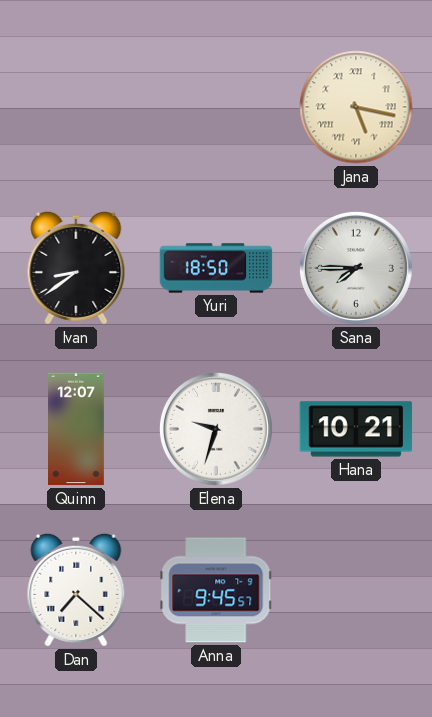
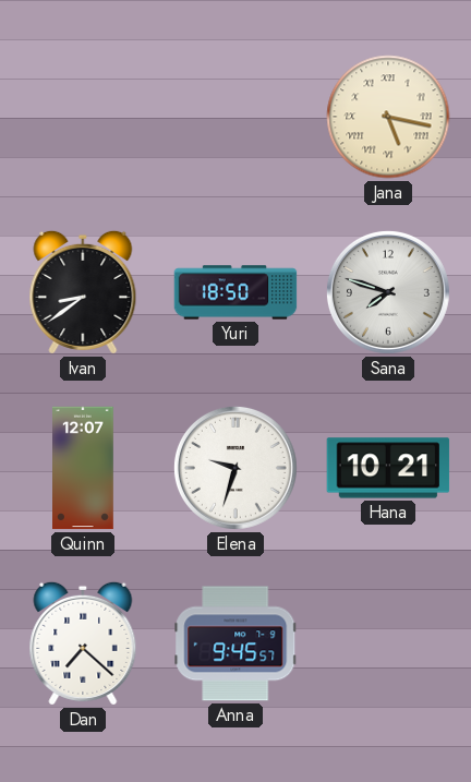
Sana: 7:45 -> 7:48
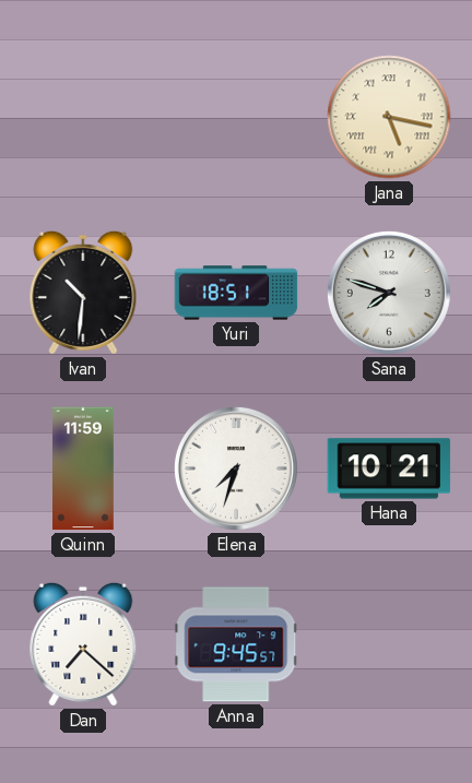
Ivan: 8:39 -> 10:31
Yuri: 18:50 -> 18:51
Quinn: 12:07 -> 11:59
Elena: 9:33 -> 7:33
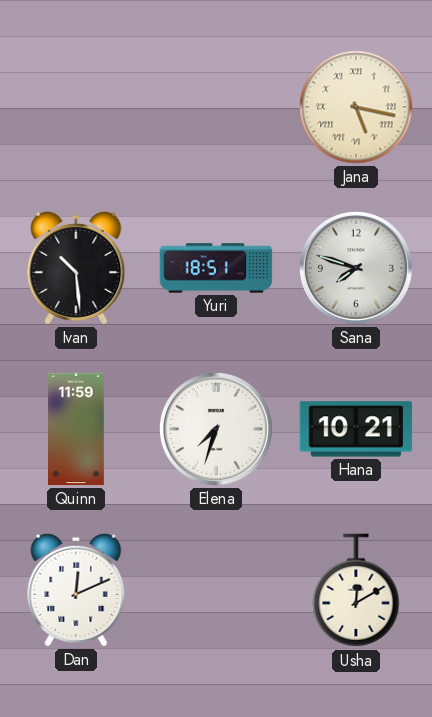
Ivan: 10:31 -> 10:29
Dan: 7:22 -> 12:11
Anna: 9:45 -> none
Usha: none -> 12:10
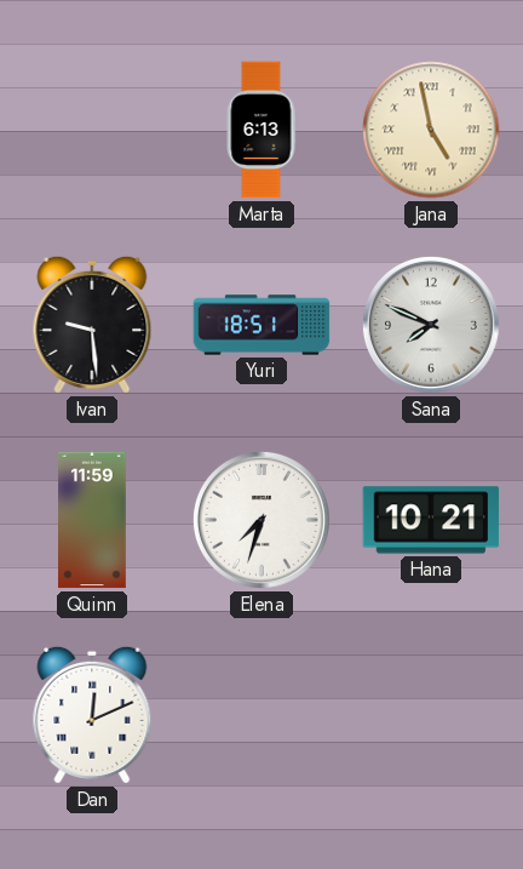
Marta: none -> 6:13
Jana: 5:17 -> 4:58
Ivan: 10:29 -> 9:29
Sana: 7:48 -> 7:49
Usha: 12:10 -> none
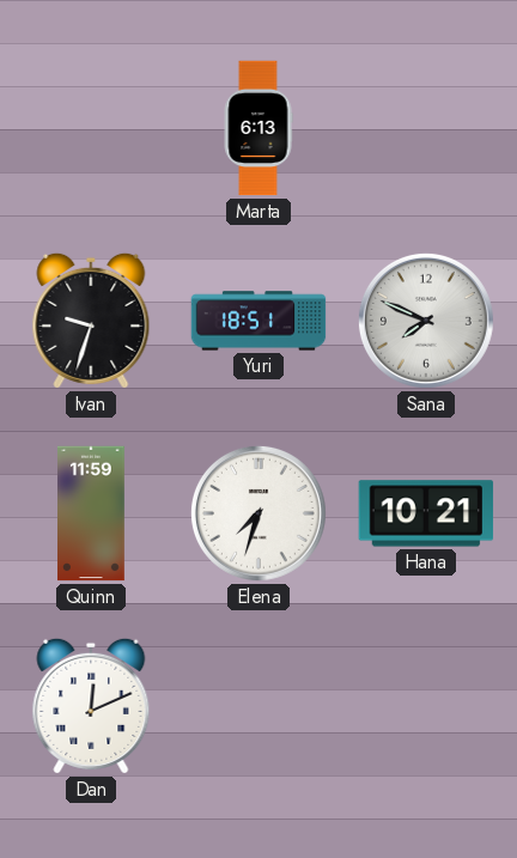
Jana: 4:58 -> none
Ivan: 9:29 -> 9:33
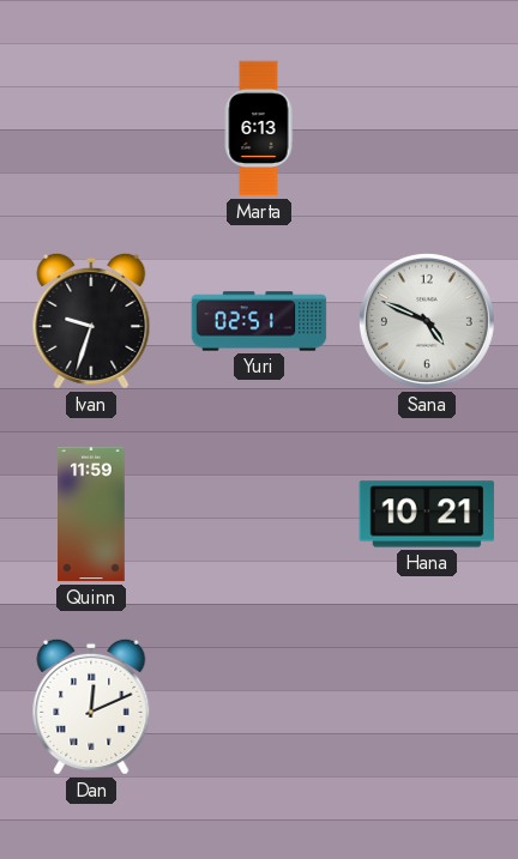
Yuri: 18:51 -> 02:51
Sana: 7:49 -> 4:49
Elena: 7:33 -> none
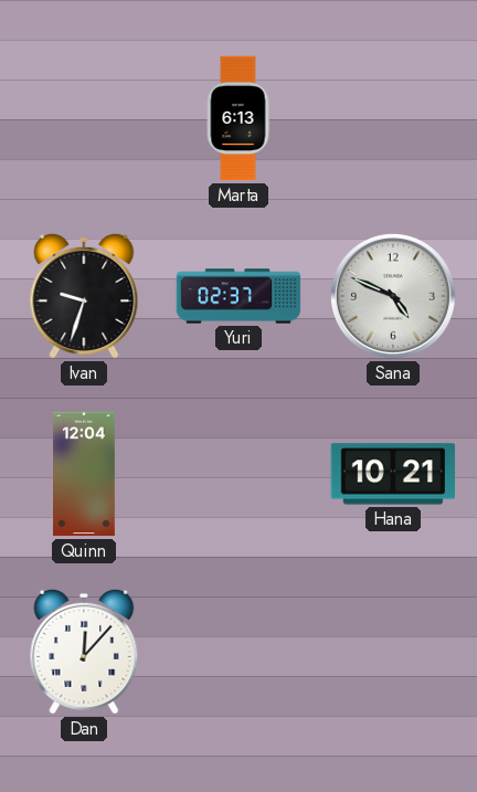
Yuri: 02:51 -> 02:37
Quinn: 11:59 -> 12:04
Dan: 12:11 -> 12:07
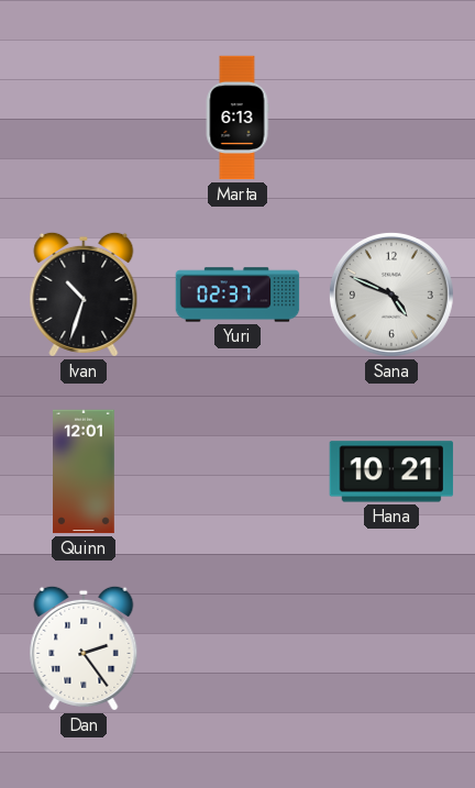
Ivan: 9:33 -> 10:33
Quinn: 12:04 -> 12:01
Dan: 12:07 -> 2:24
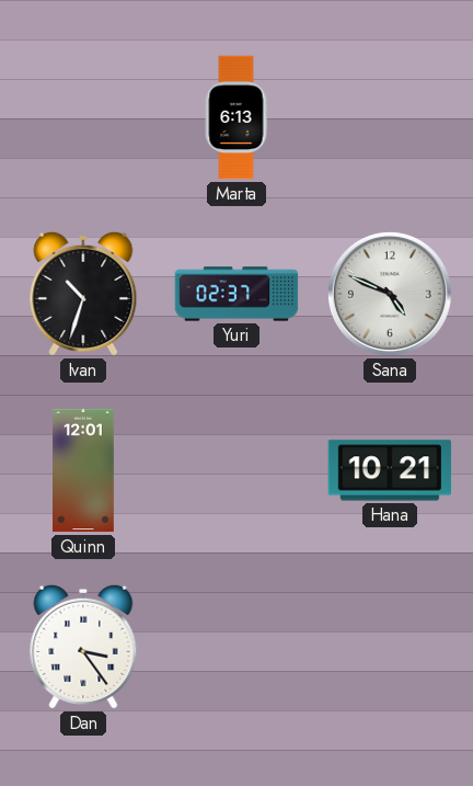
Dan: 2:24 -> 3:24
